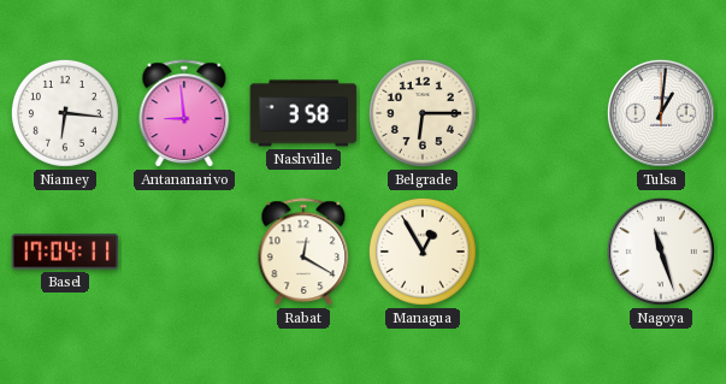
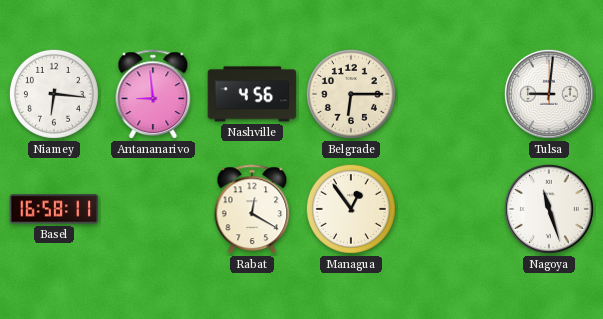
Nashville: 3:58 -> 4:56
Tulsa: 1:01 -> 9:01
Basel: 17:04 -> 16:58
Managua: 12:55 -> 12:54
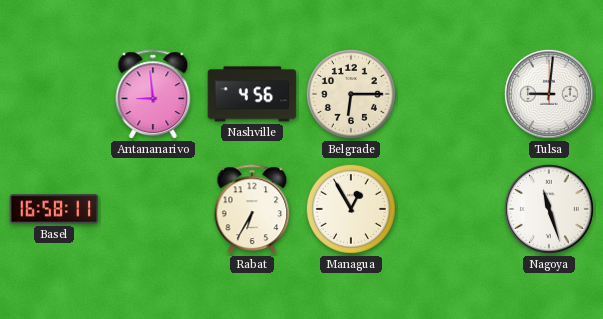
Niamey: 6:16 -> none
Rabat: 12:20 -> 6:35
Managua: 12:54 -> 12:55
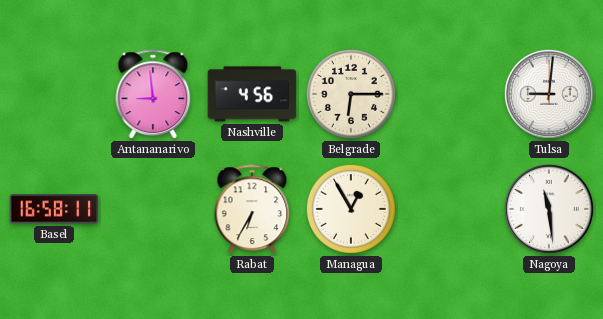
Nagoya: 11:27 -> 11:29
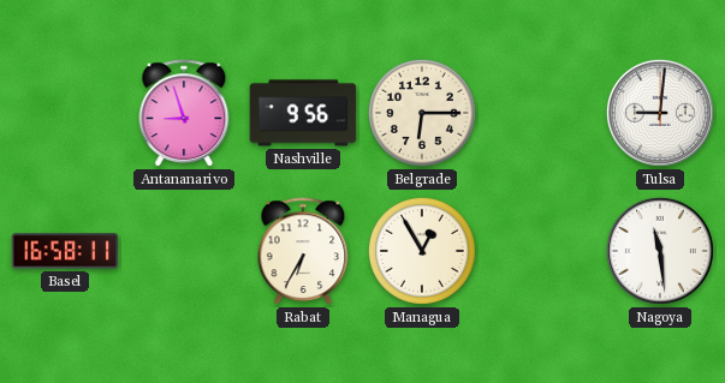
Antananarivo: 8:59 -> 8:57
Nashville: 4:56 -> 9:56
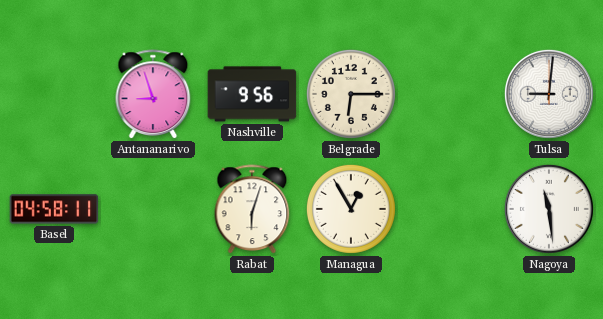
Basel: 16:58 -> 04:58
Rabat: 6:35 -> 6:03
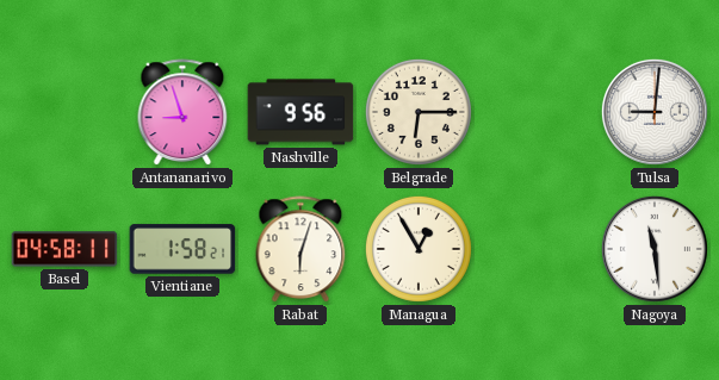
Vientiane: none -> 1:58
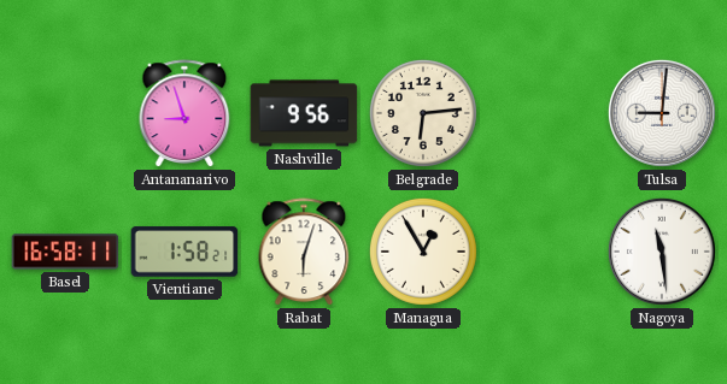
Belgrade: 6:15 -> 6:14
Basel: 04:58 -> 16:58
